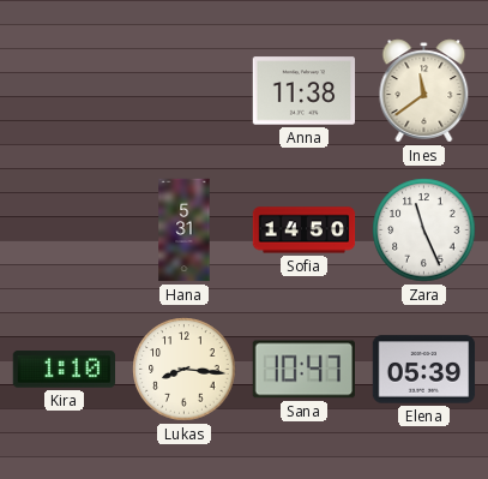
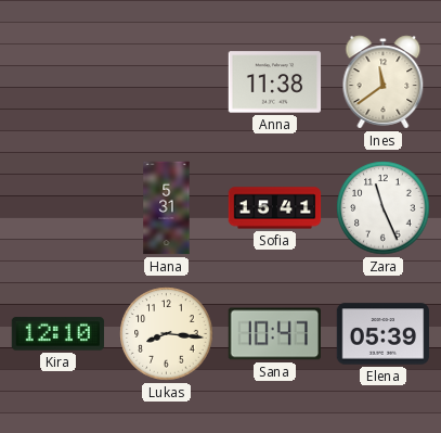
Sofia: 14:50 -> 15:41
Kira: 1:10 -> 12:10
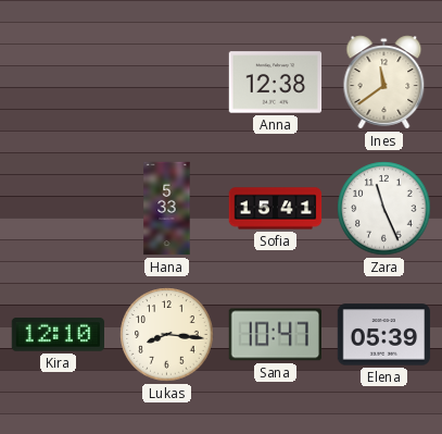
Anna: 11:38 -> 12:38
Hana: 5:31 -> 5:33
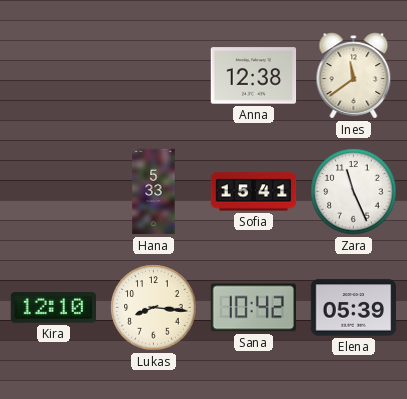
Sana: 10:47 -> 10:42
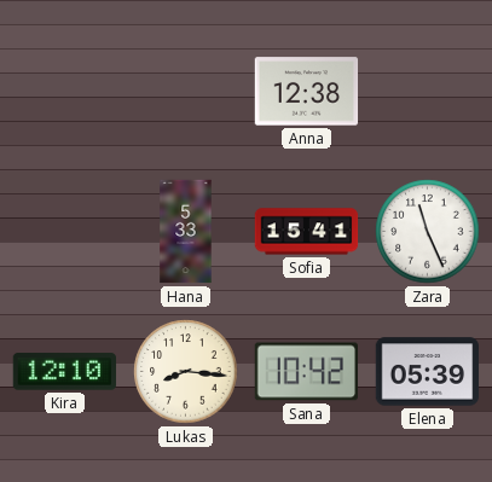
Ines: 11:39 -> none
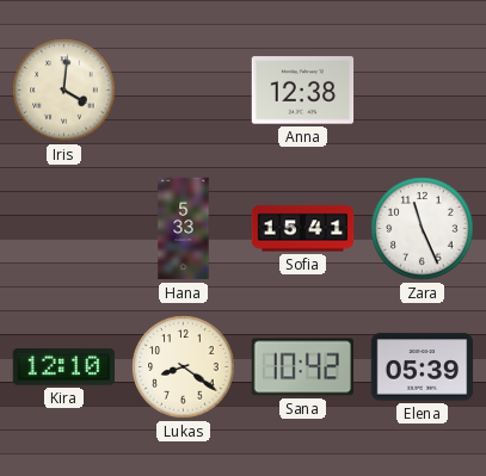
Iris: none -> 4:01
Lukas: 8:16 -> 8:21
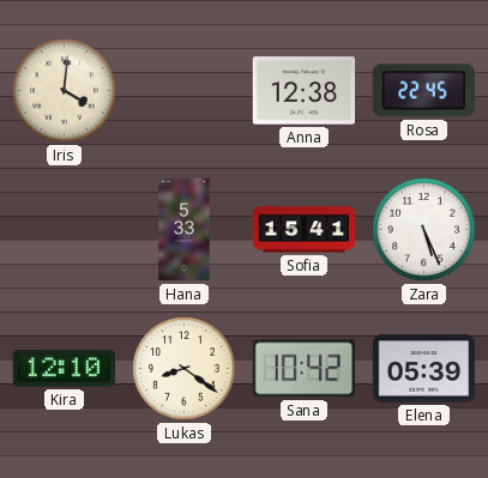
Rosa: none -> 22:45
Zara: 11:26 -> 5:26
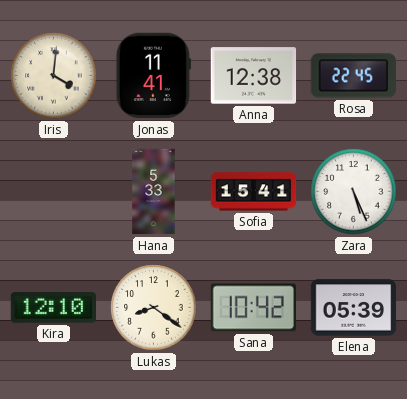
Jonas: none -> 11:41
